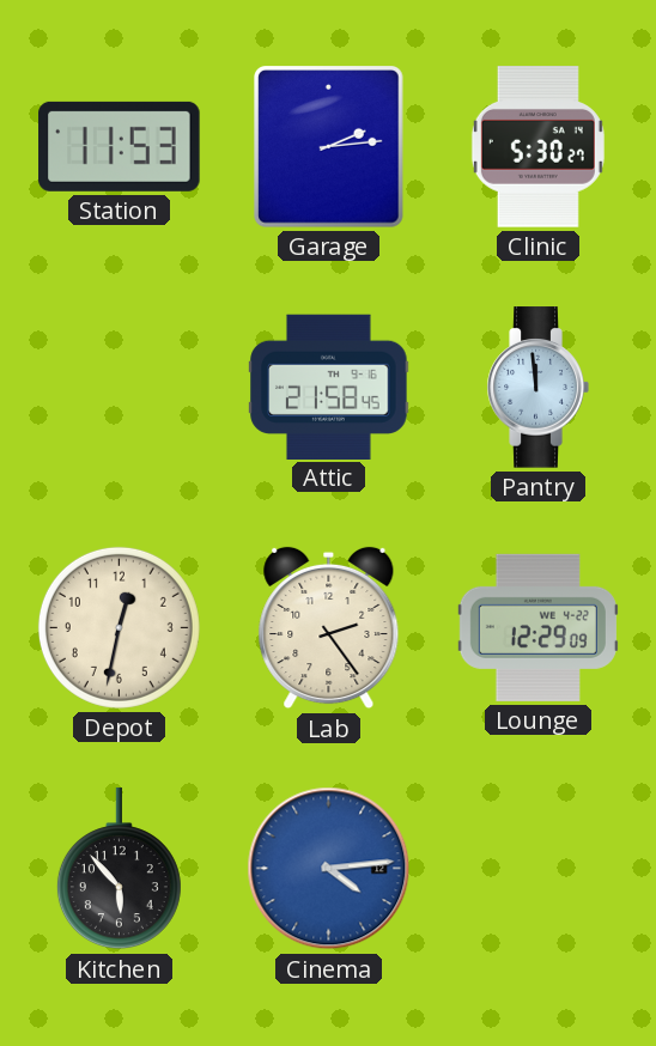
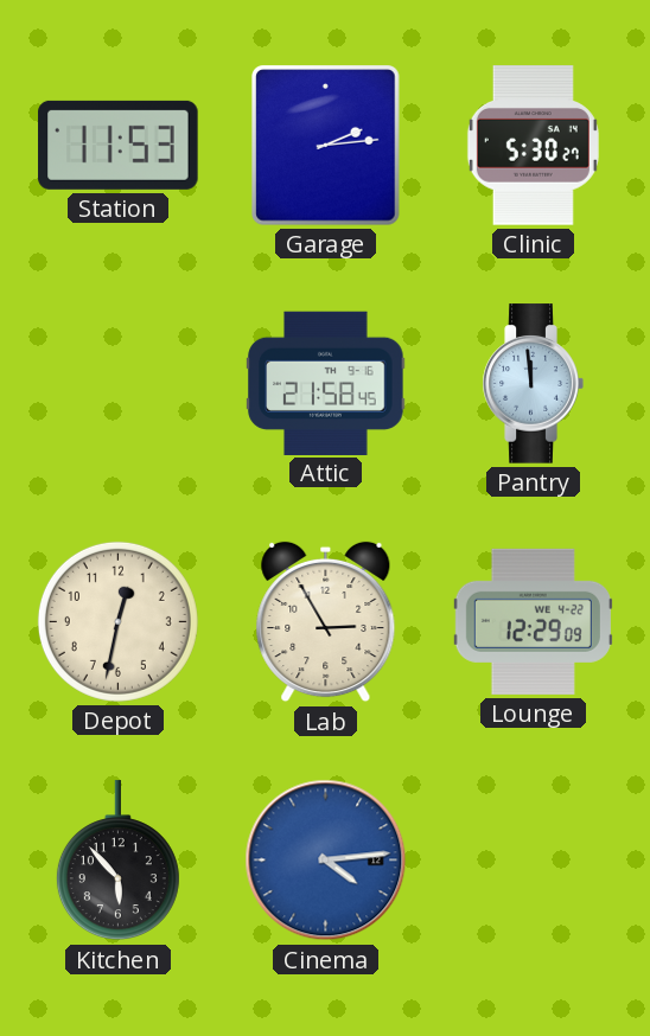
Lab: 2:24 -> 2:55
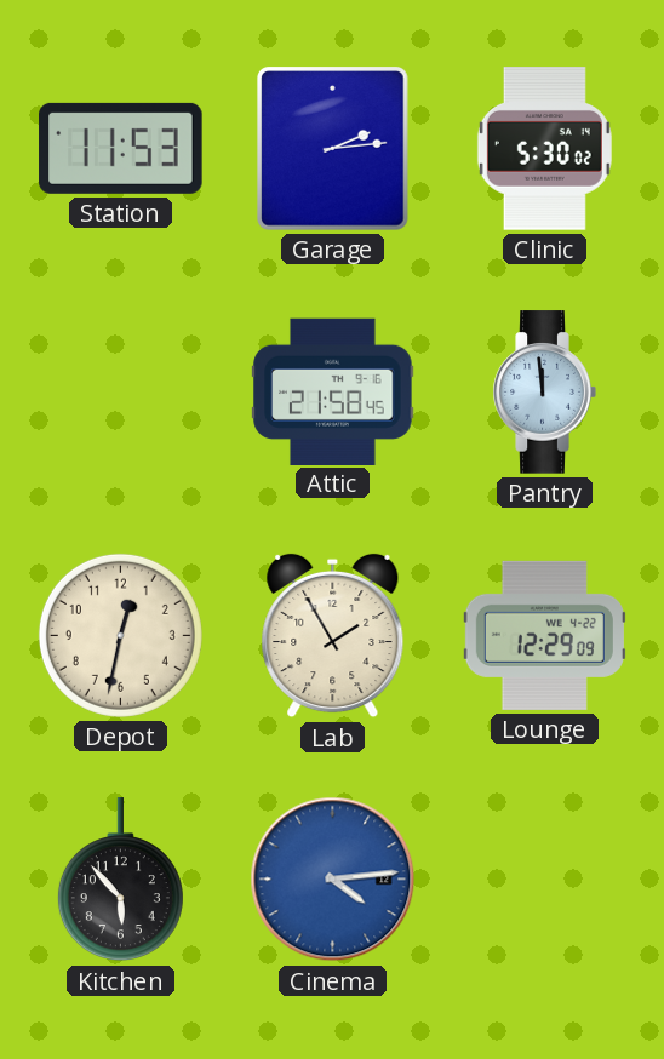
Clinic: 5:30:27 -> 5:30:02
Lab: 2:55 -> 1:55
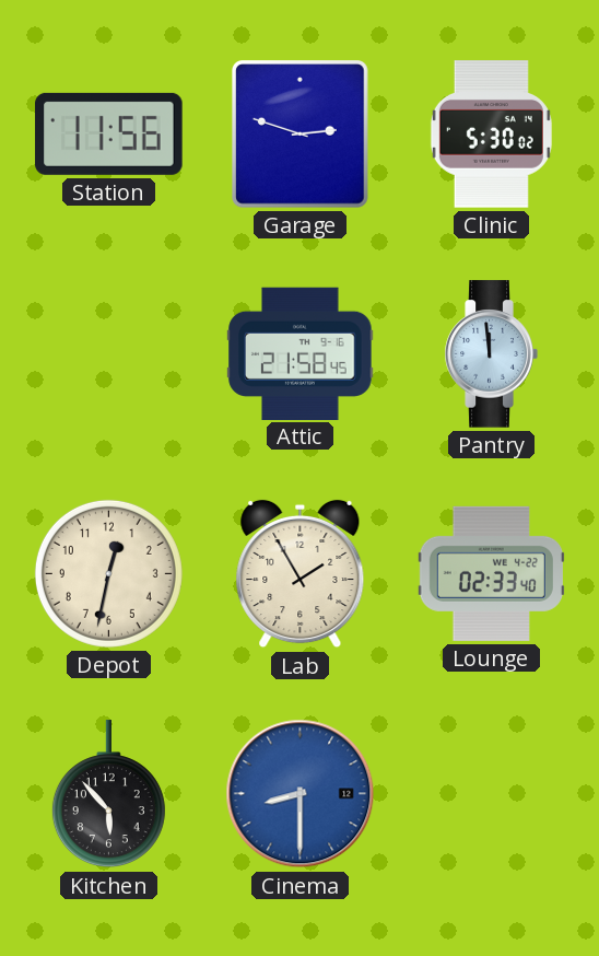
Station: 11:53 -> 11:56
Garage: 2:14 -> 2:48
Lounge: 12:29 -> 02:33
Cinema: 4:14 -> 8:30
